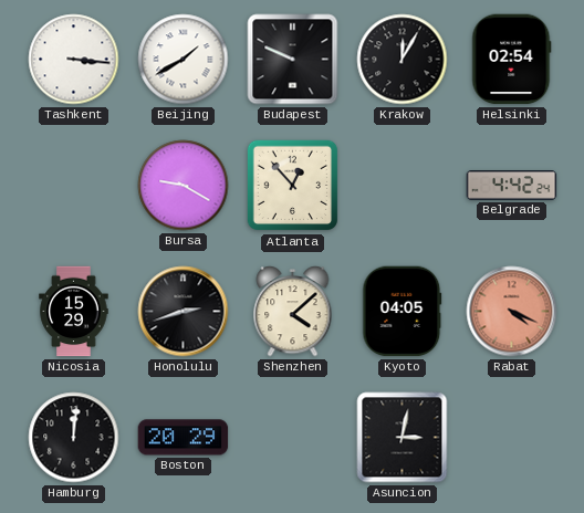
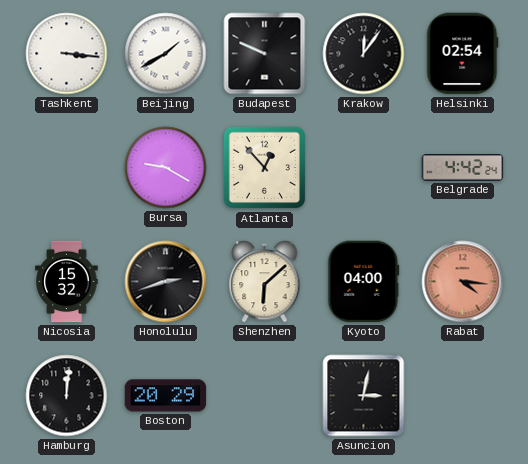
Krakow: 12:05 -> 12:06
Nicosia: 15:29 -> 15:32
Shenzhen: 4:08 -> 6:08
Kyoto: 04:05 -> 04:00
Rabat: 4:19 -> 4:16
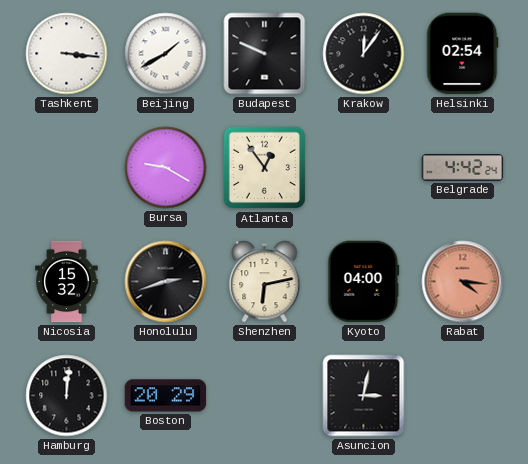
Atlanta: 12:53 -> 12:54
Shenzhen: 6:08 -> 6:13
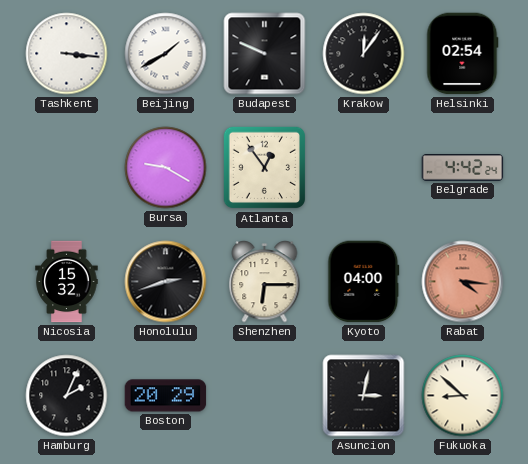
Shenzhen: 6:13 -> 6:15
Hamburg: 12:01 -> 2:04
Fukuoka: none -> 8:52
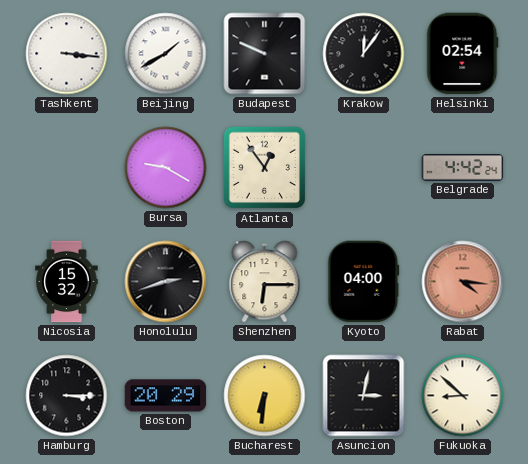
Hamburg: 2:04 -> 3:15
Bucharest: none -> 6:31
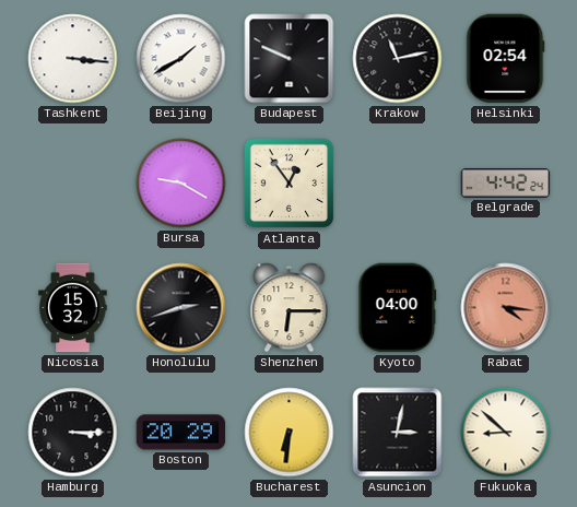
Krakow: 12:06 -> 11:13
